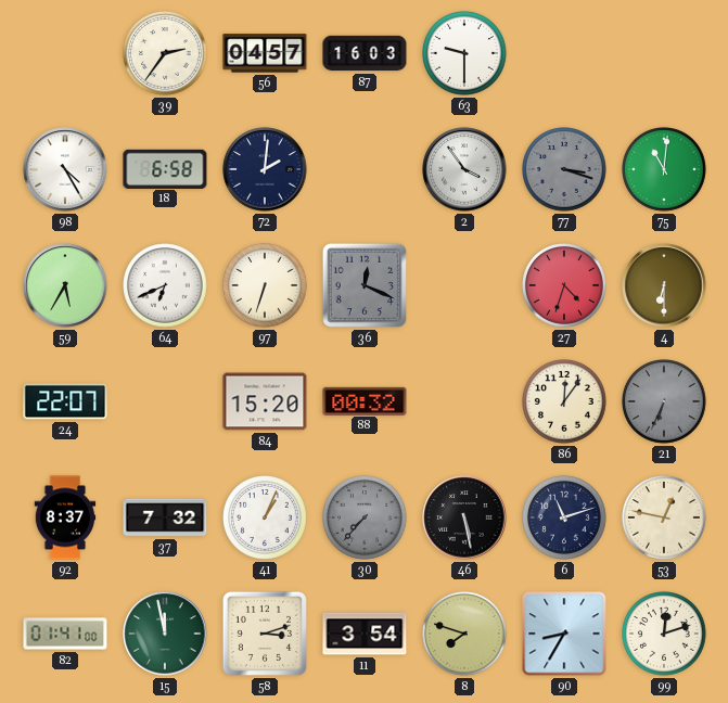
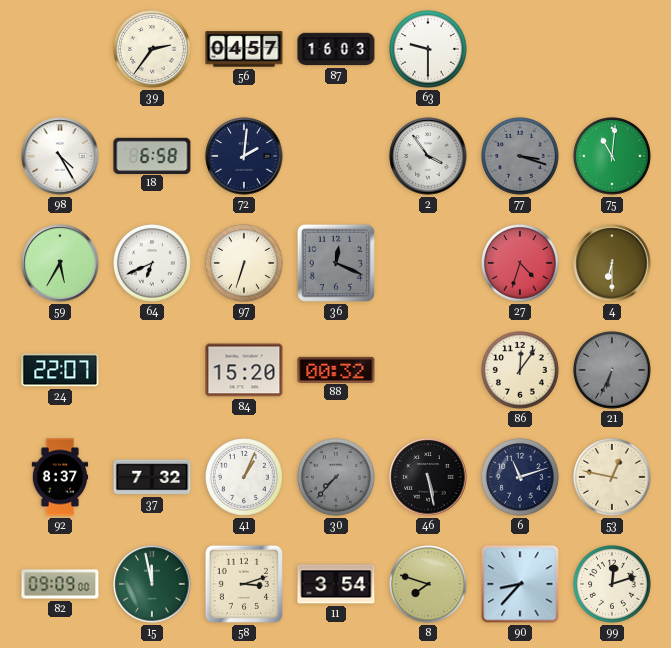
82: 01:41 -> 09:09
90: 8:35 -> 8:37
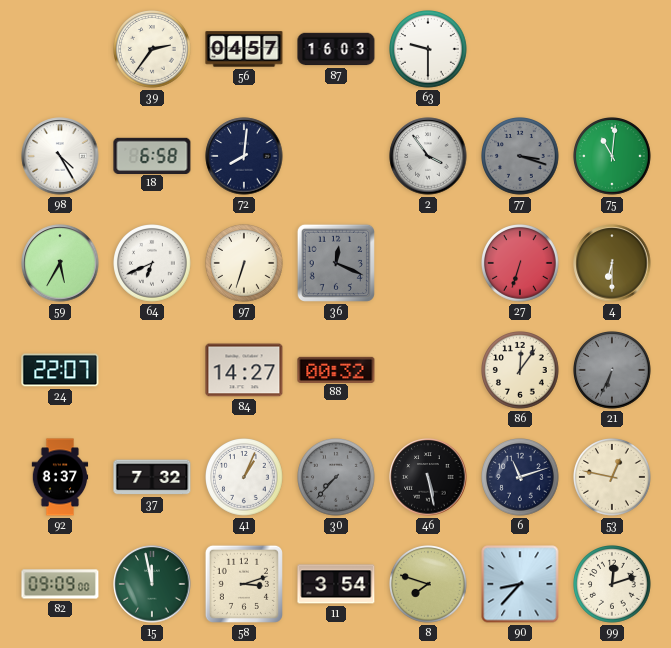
72: 2:01 -> 8:01
27: 4:33 -> 6:33
84: 15:20 -> 14:27
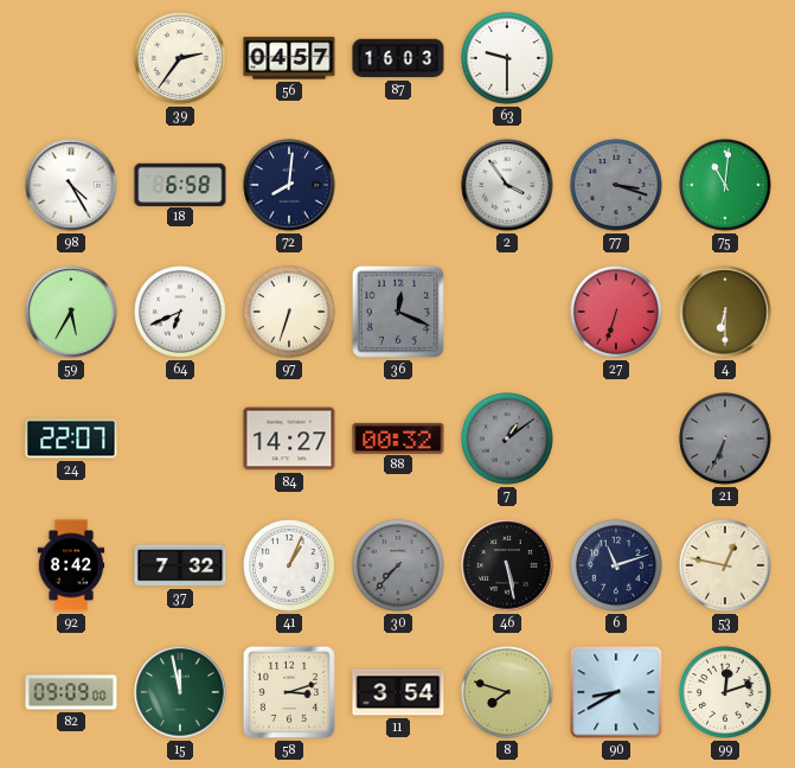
7: none -> 1:09
86: 12:06 -> none
92: 8:37 -> 8:42
90: 8:37 -> 8:40
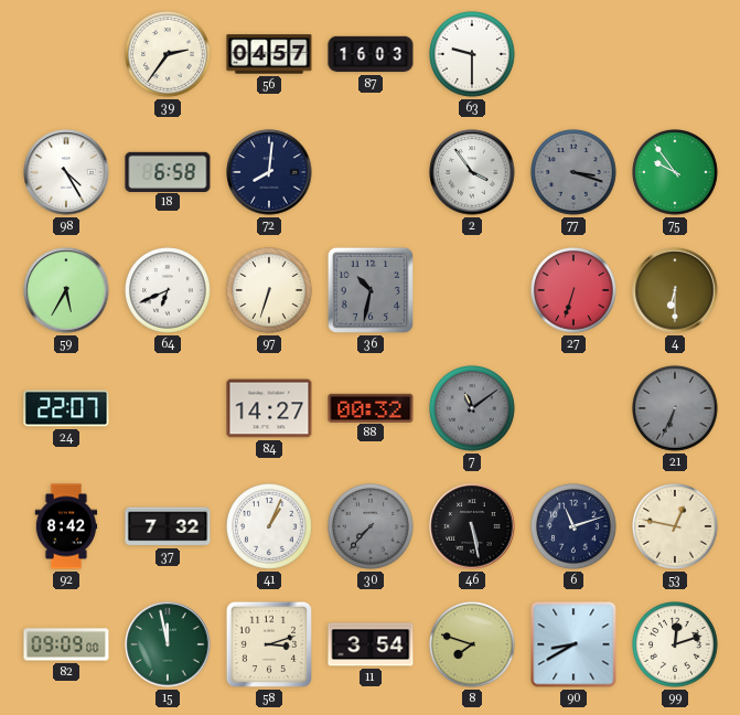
75: 11:01 -> 9:54
36: 12:19 -> 10:32
7: 1:09 -> 11:09
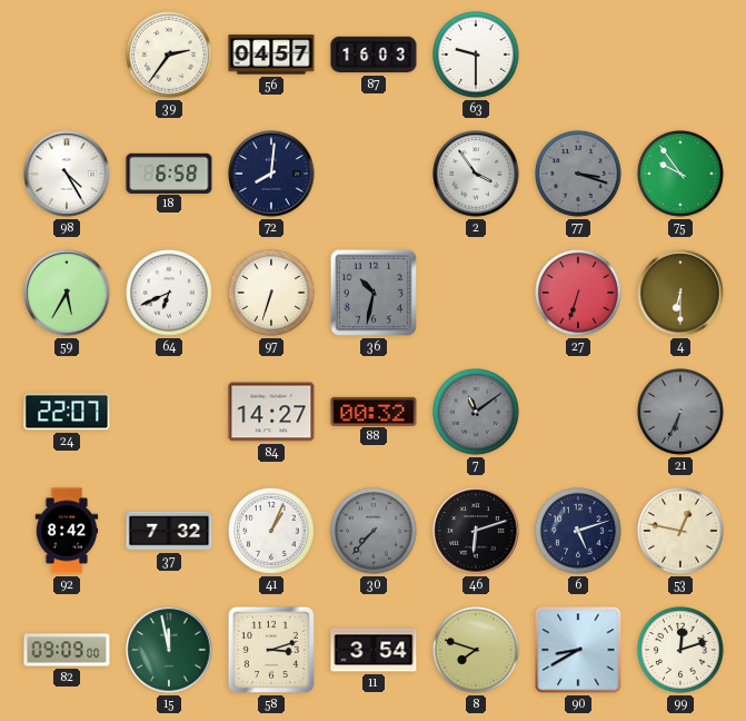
46: 5:28 -> 6:12
6: 11:12 -> 5:12
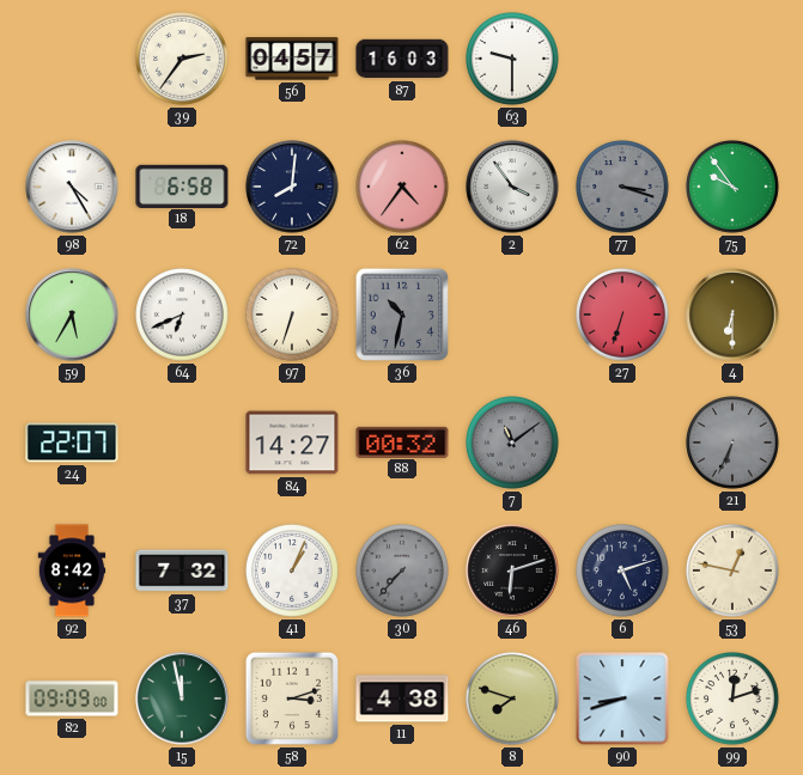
62: none -> 4:36
11: 3:54 -> 4:38
90: 8:40 -> 8:42
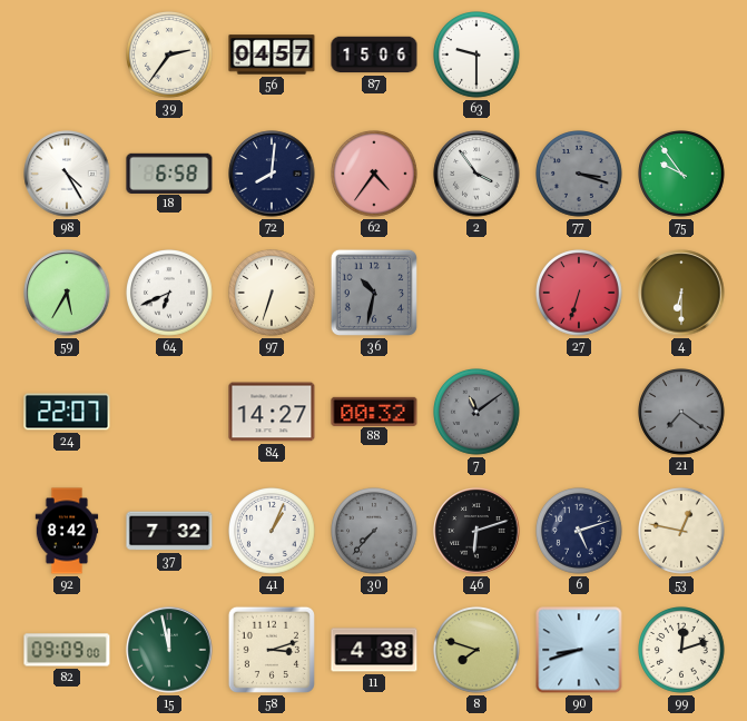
87: 16:03 -> 15:06
21: 6:34 -> 7:21
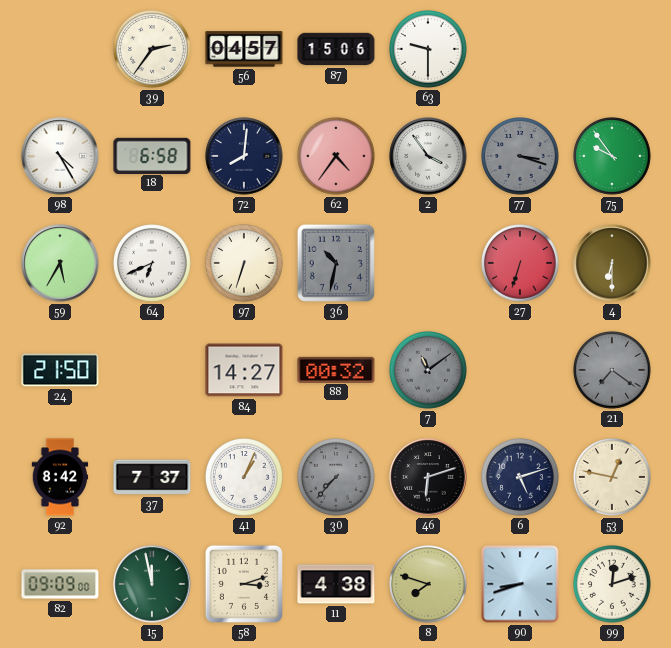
24: 22:07 -> 21:50
37: 7:32 -> 7:37
